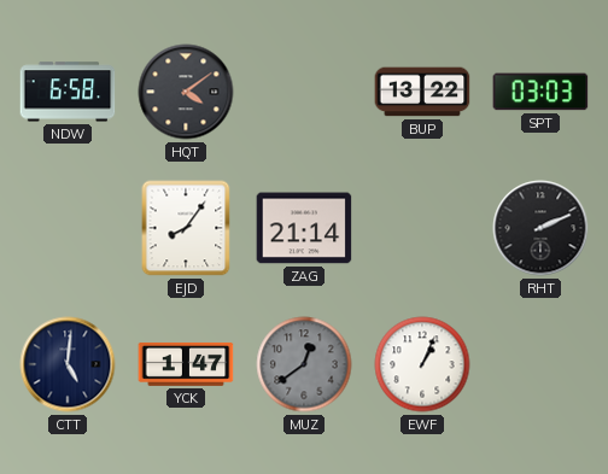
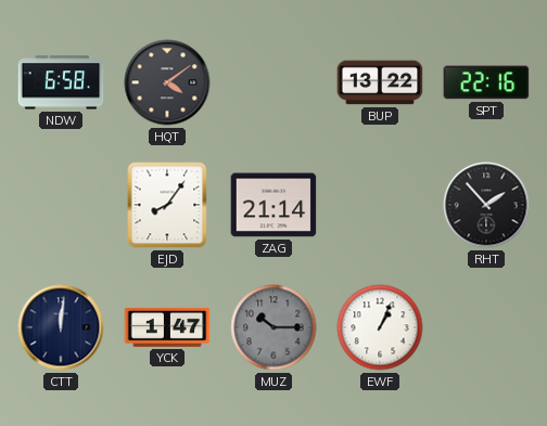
SPT: 03:03 -> 22:16
RHT: 2:11 -> 1:53
CTT: 5:01 -> 12:01
MUZ: 12:39 -> 10:15
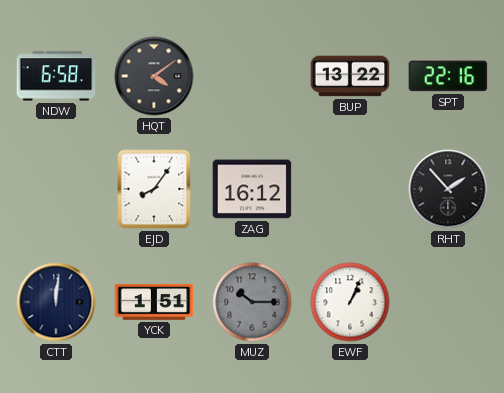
ZAG: 21:14 -> 16:12
YCK: 1:47 -> 1:51
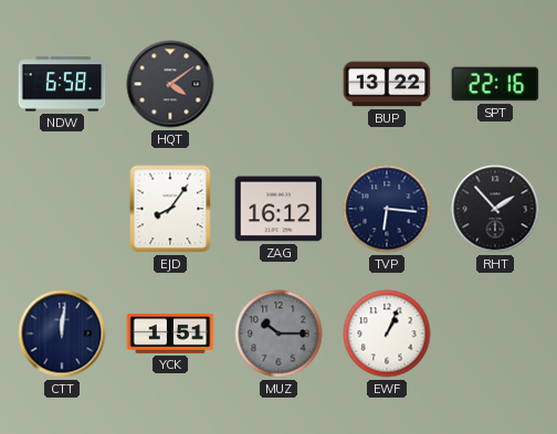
TVP: none -> 6:16
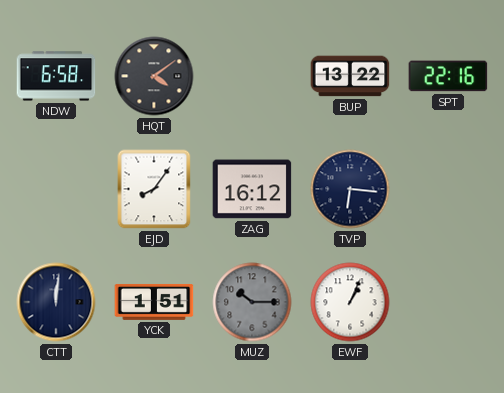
RHT: 1:53 -> none
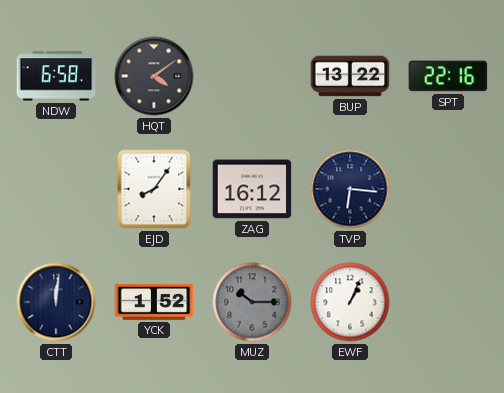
YCK: 1:51 -> 1:52
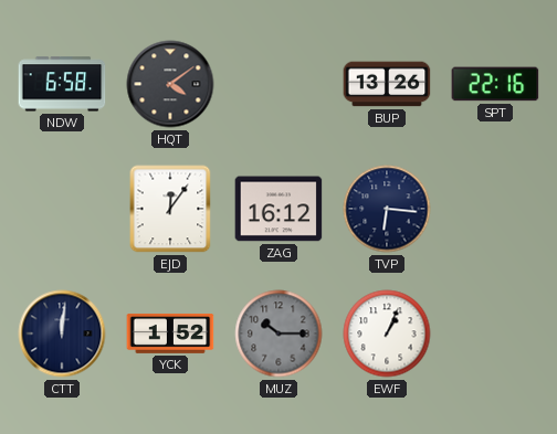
BUP: 13:22 -> 13:26
EJD: 8:06 -> 12:06
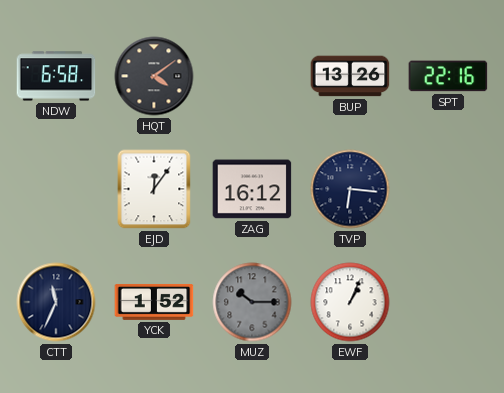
CTT: 12:01 -> 11:34
